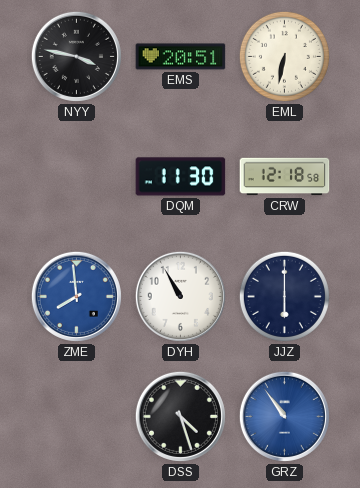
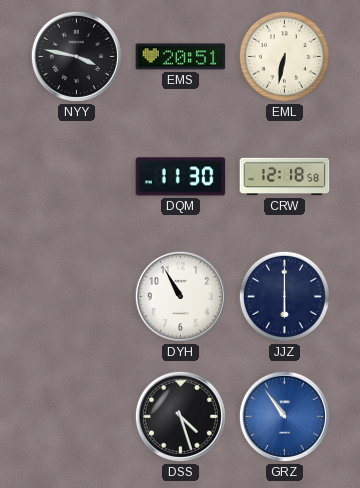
ZME: 7:59 -> none
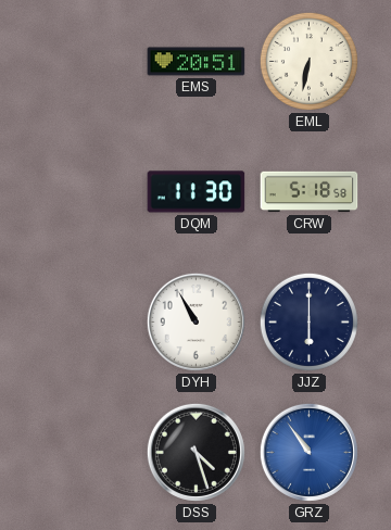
NYY: 3:47 -> none
CRW: 12:18 -> 5:18
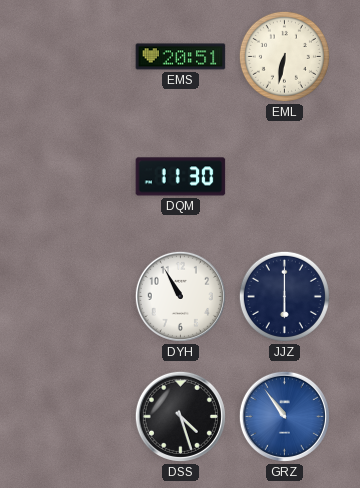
CRW: 5:18 -> none
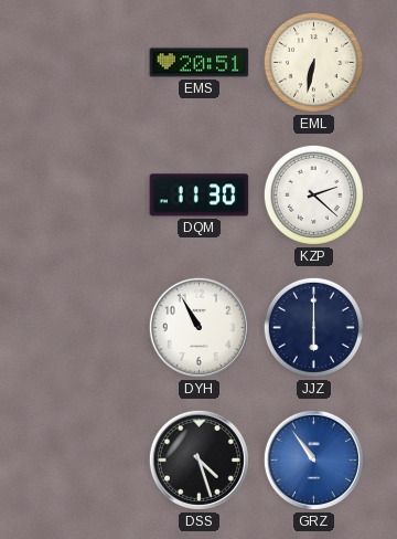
KZP: none -> 2:22
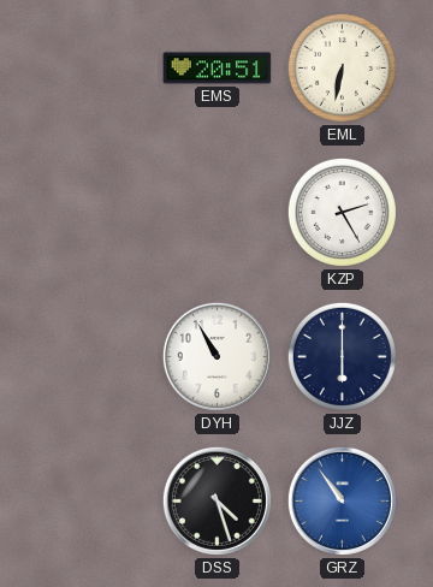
DQM: 11:30 -> none
KZP: 2:22 -> 2:25
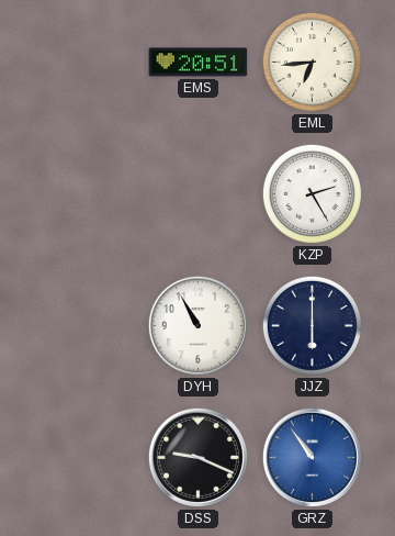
EML: 6:32 -> 6:44
DSS: 4:27 -> 9:19
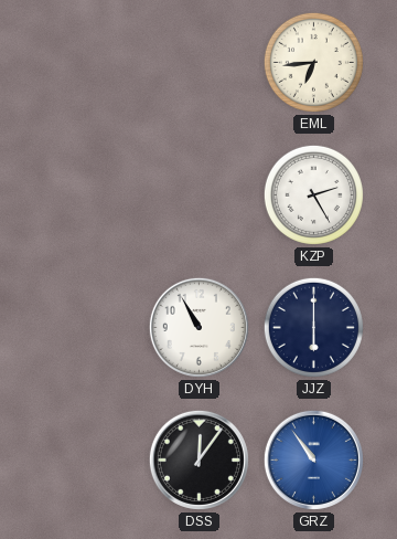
EMS: 20:51 -> none
DSS: 9:19 -> 12:06
